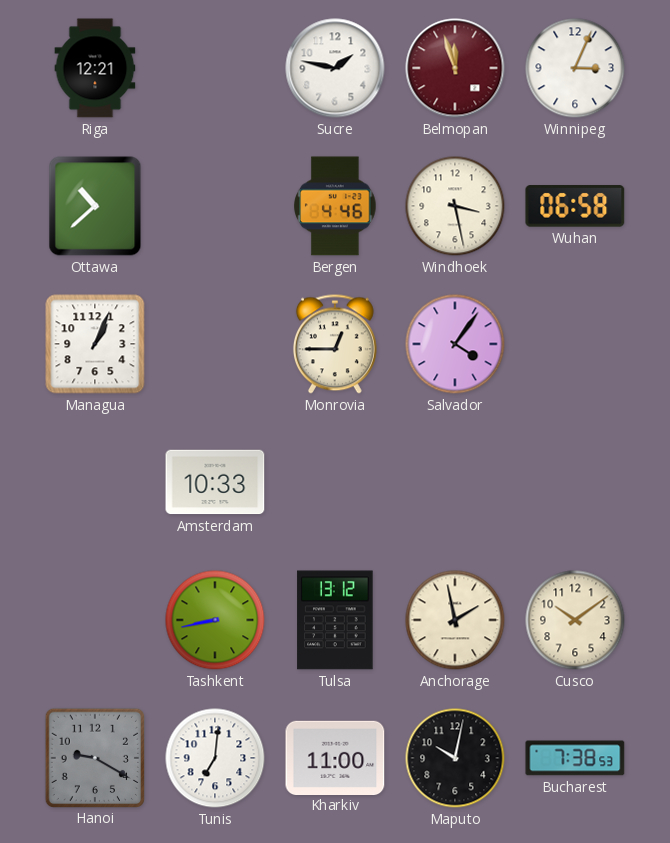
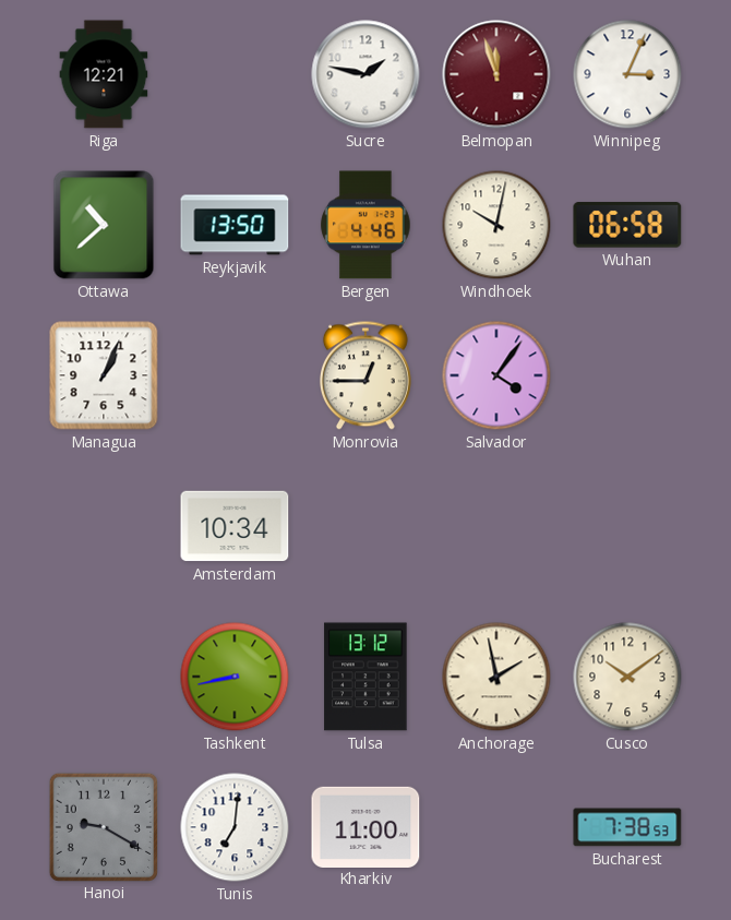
Reykjavik: none -> 13:50
Windhoek: 3:28 -> 10:02
Amsterdam: 10:33 -> 10:34
Maputo: 10:02 -> none
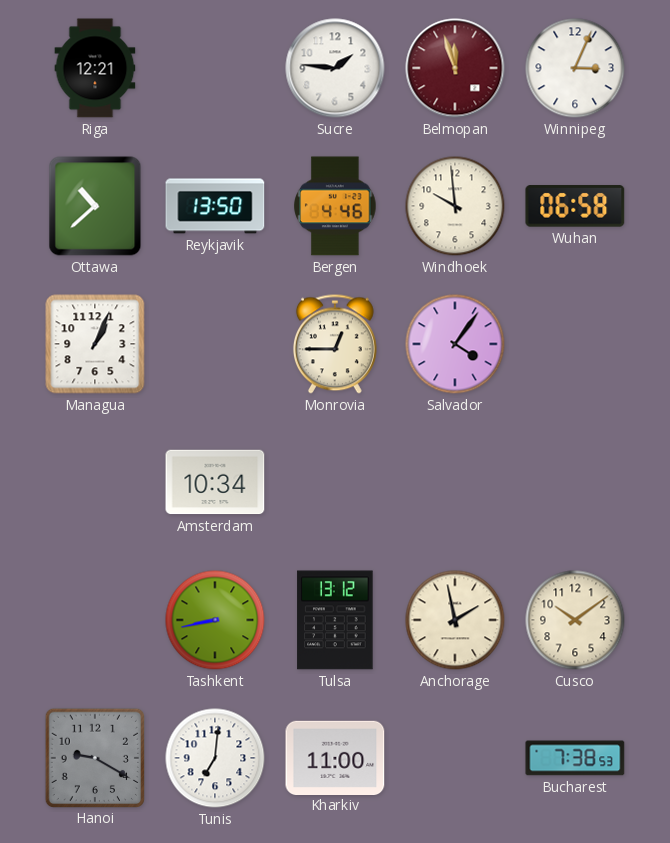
Sucre: 1:47 -> 1:46
Windhoek: 10:02 -> 9:59
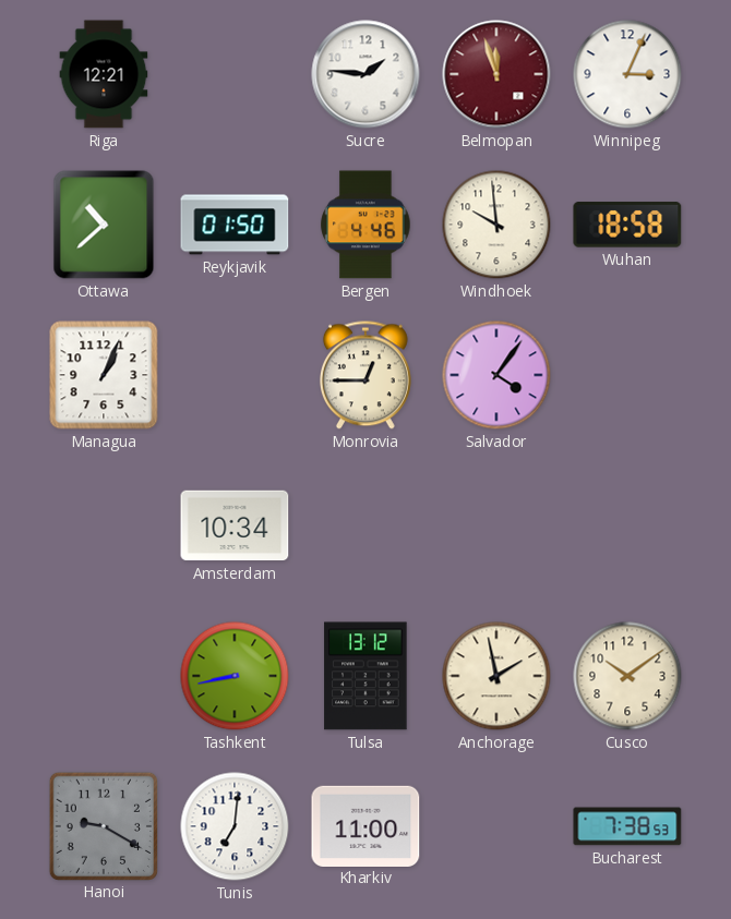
Reykjavik: 13:50 -> 01:50
Wuhan: 06:58 -> 18:58
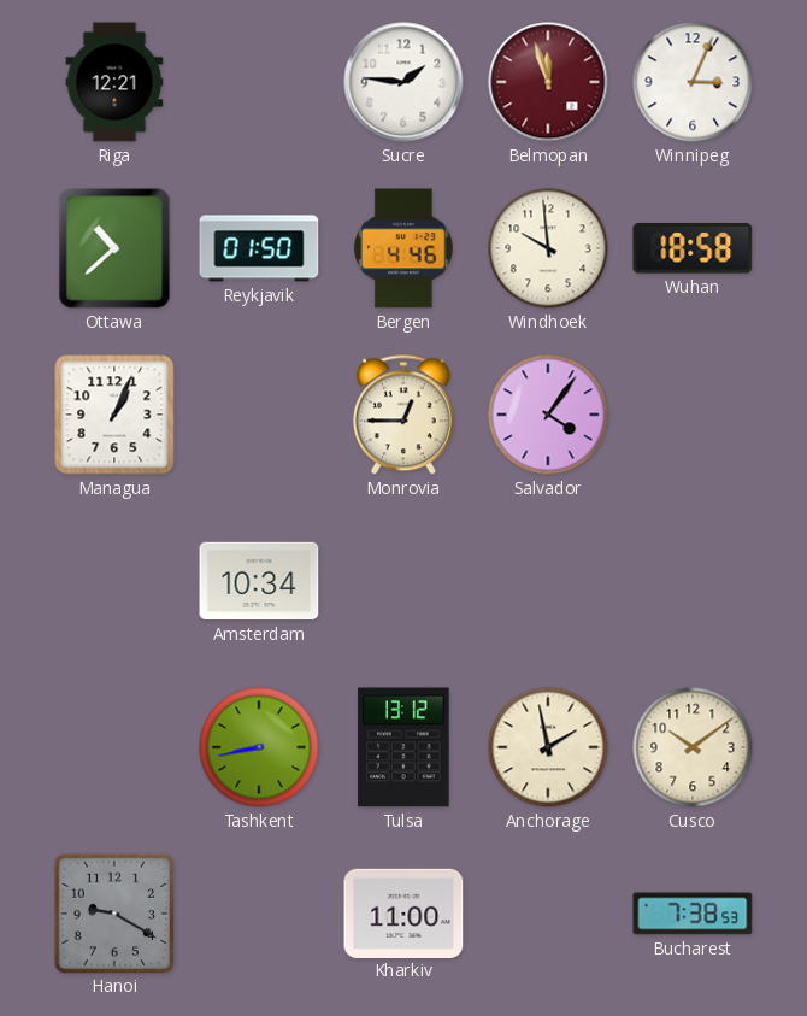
Tunis: 7:01 -> none
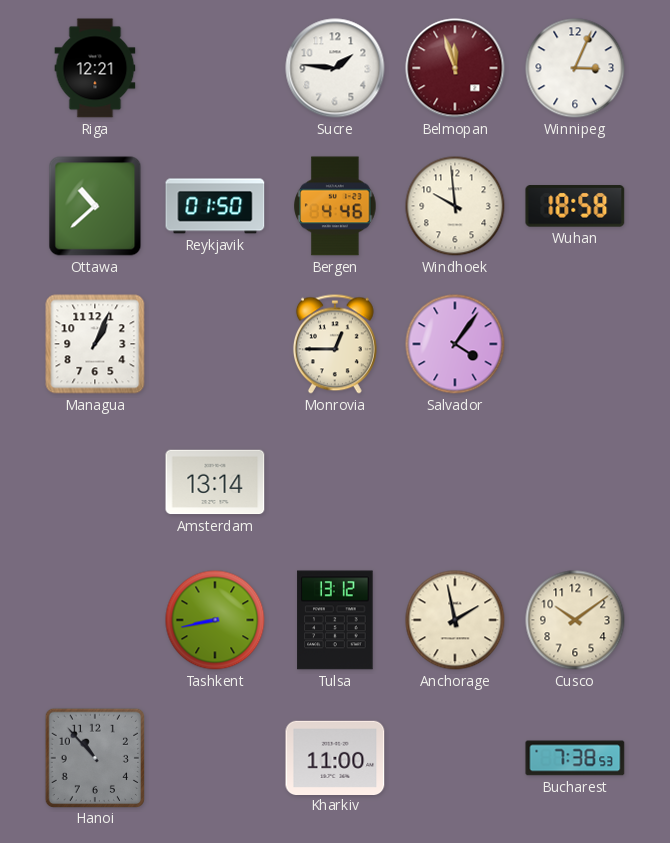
Amsterdam: 10:34 -> 13:14
Hanoi: 9:20 -> 10:53
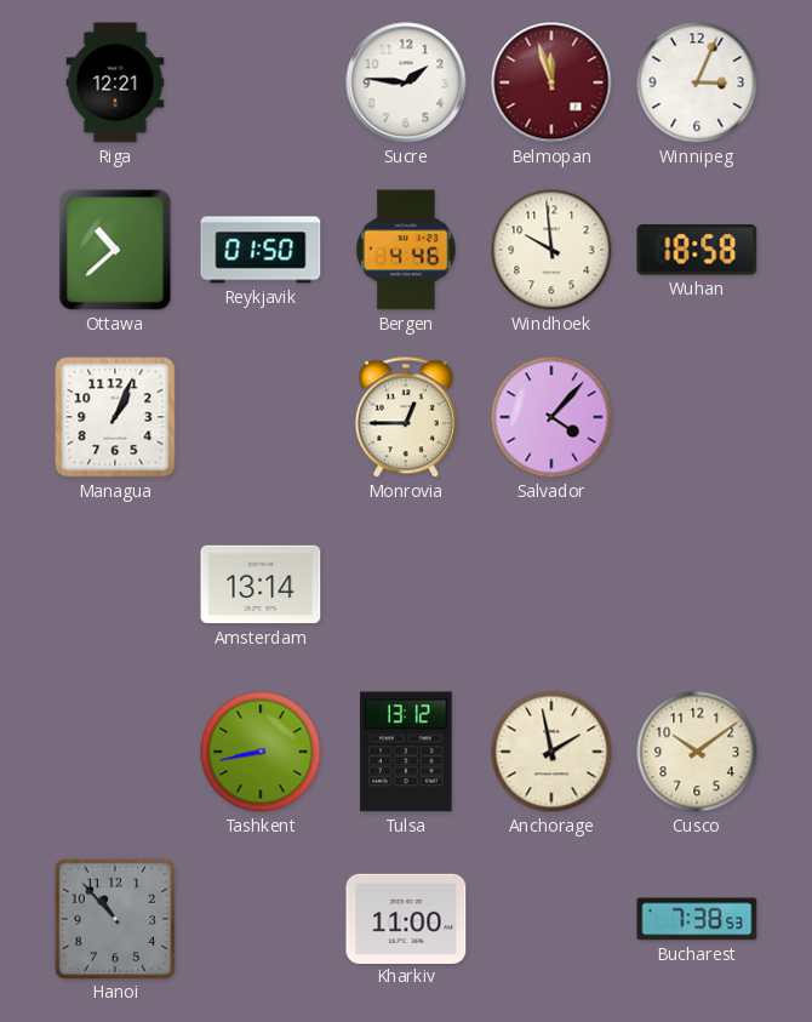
Salvador: 4:06 -> 4:07
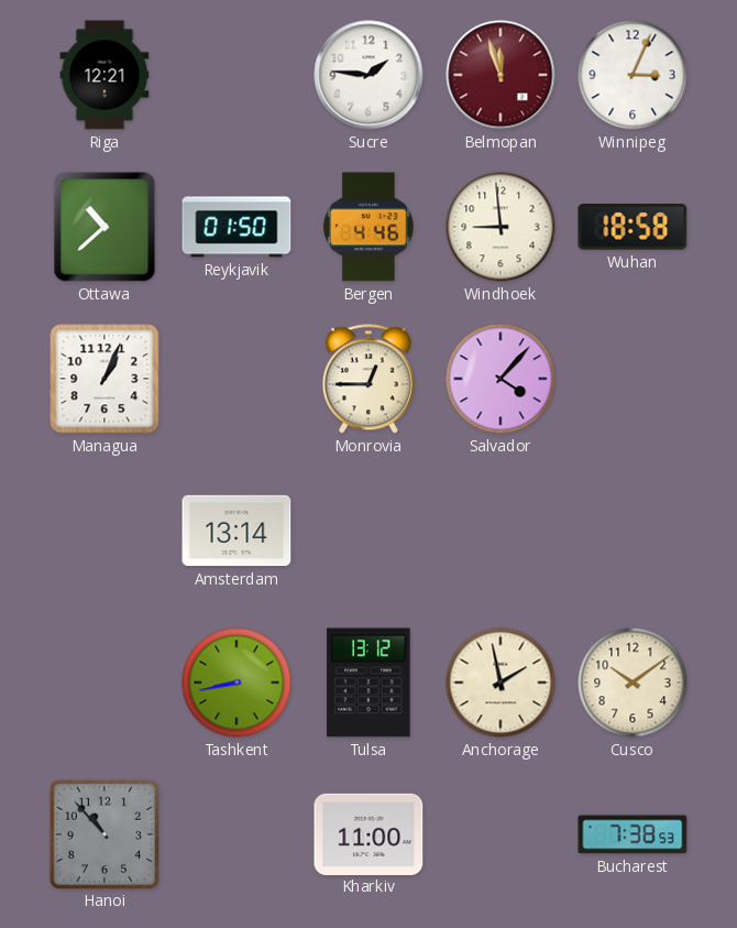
Windhoek: 9:59 -> 8:59
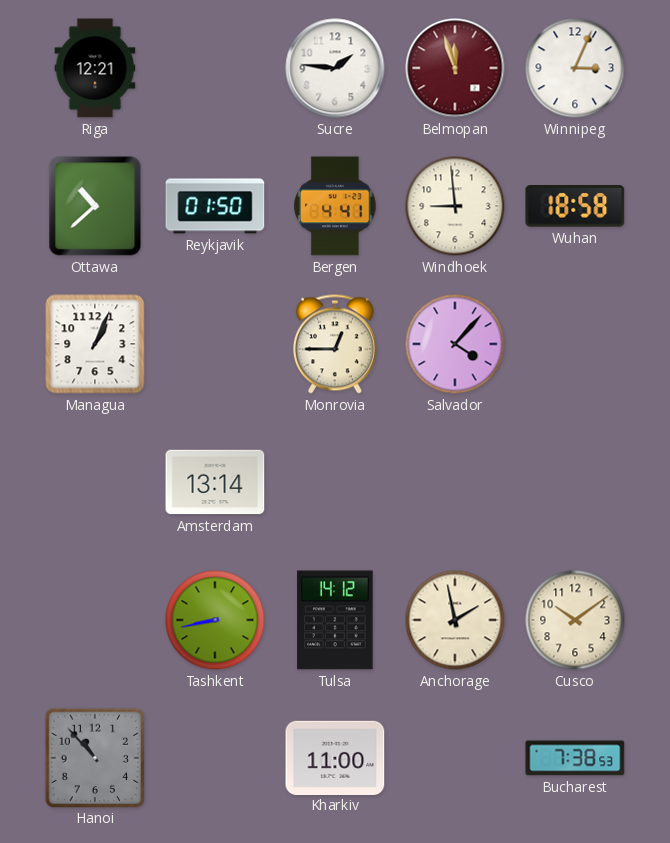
Bergen: 4:46 -> 4:41
Tulsa: 13:12 -> 14:12
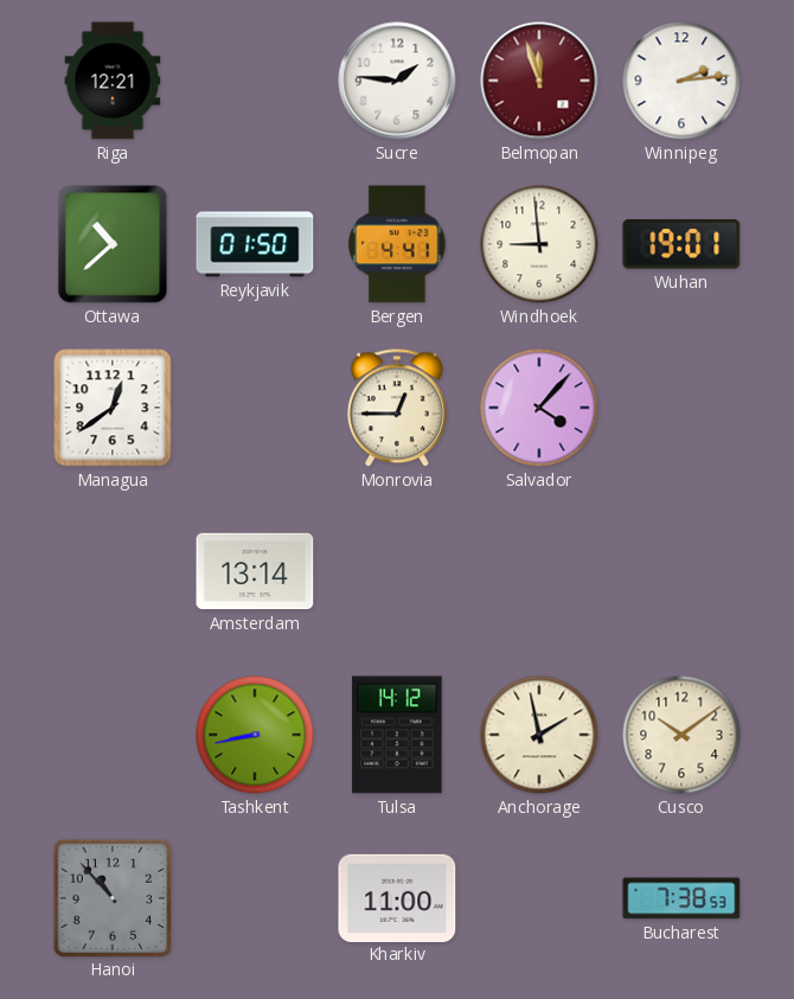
Winnipeg: 3:04 -> 2:14
Wuhan: 18:58 -> 19:01
Managua: 1:04 -> 12:39
